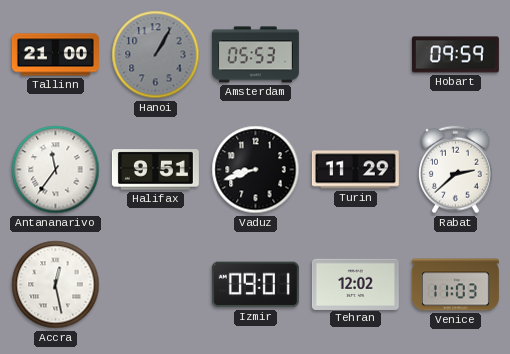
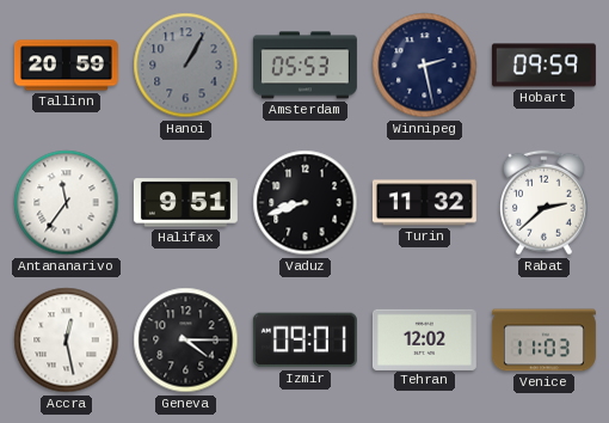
Tallinn: 21:00 -> 20:59
Winnipeg: none -> 2:28
Turin: 11:29 -> 11:32
Geneva: none -> 4:15
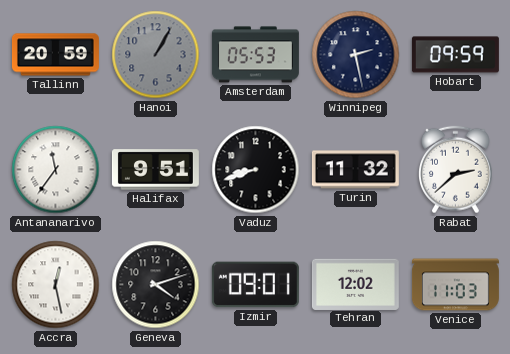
Geneva: 4:15 -> 4:12
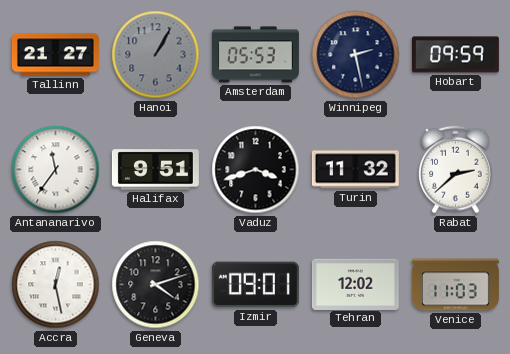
Tallinn: 20:59 -> 21:27
Vaduz: 8:42 -> 3:42
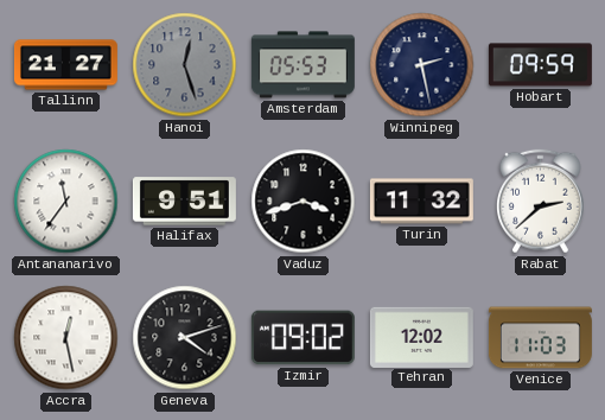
Hanoi: 1:05 -> 12:27
Izmir: 09:01 -> 09:02
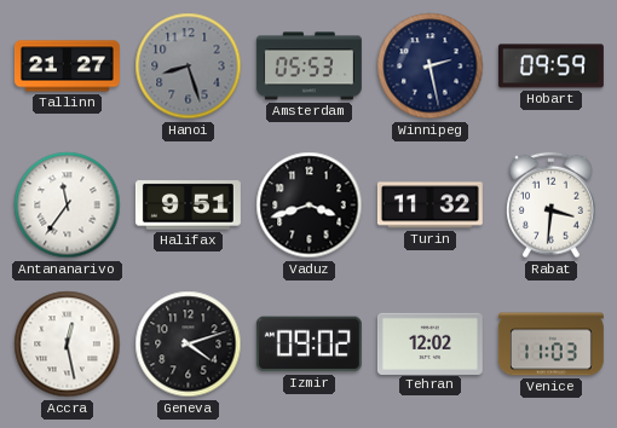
Hanoi: 12:27 -> 8:27
Rabat: 2:38 -> 3:31
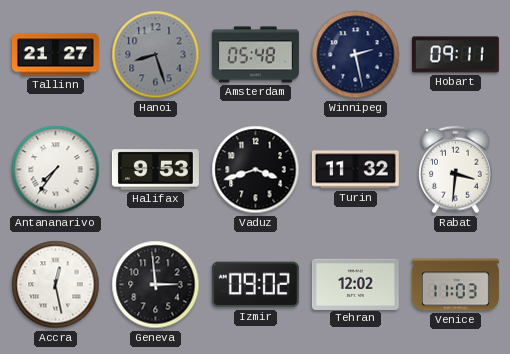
Amsterdam: 05:53 -> 05:48
Hobart: 09:59 -> 09:11
Antananarivo: 11:36 -> 7:36
Halifax: 9:51 -> 9:53
Geneva: 4:12 -> 2:59
